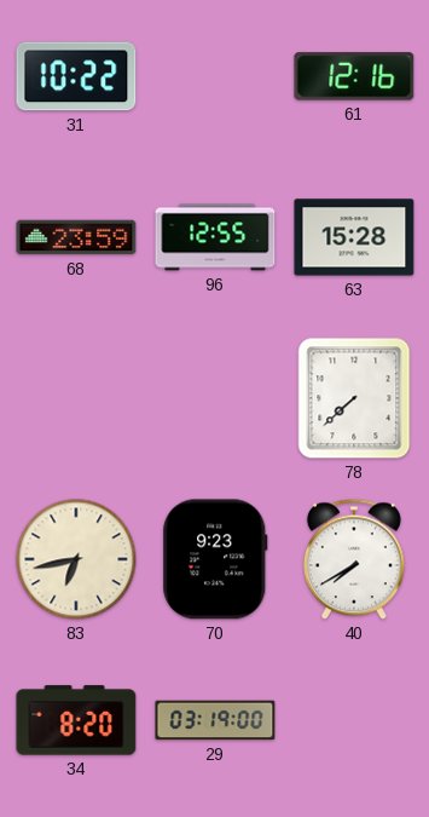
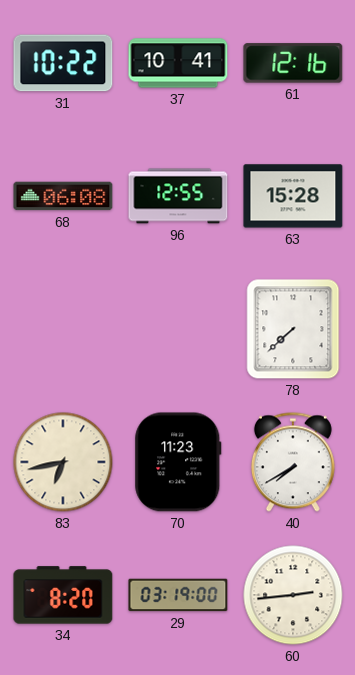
37: none -> 10:41
68: 23:59 -> 06:08
70: 9:23 -> 11:23
60: none -> 2:44
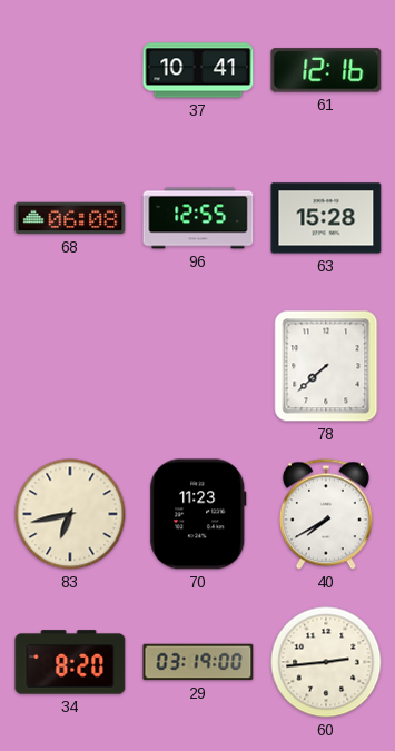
31: 10:22 -> none
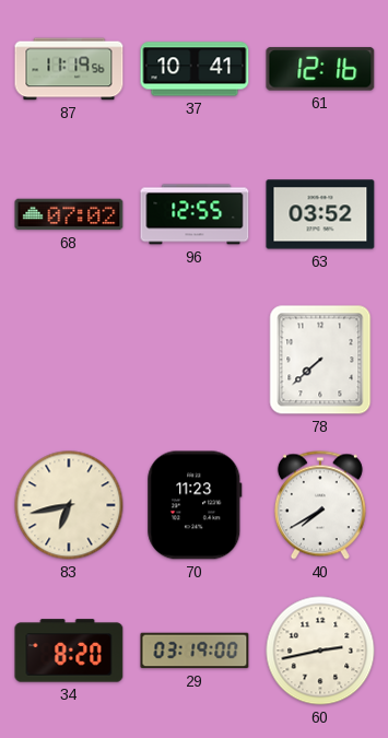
87: none -> 11:19
68: 06:08 -> 07:02
63: 15:28 -> 03:52
60: 2:44 -> 2:43
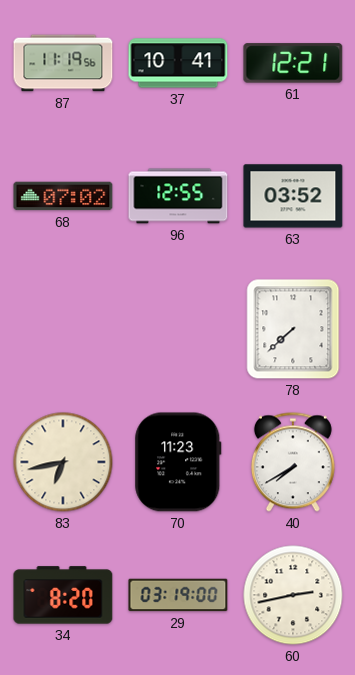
61: 12:16 -> 12:21
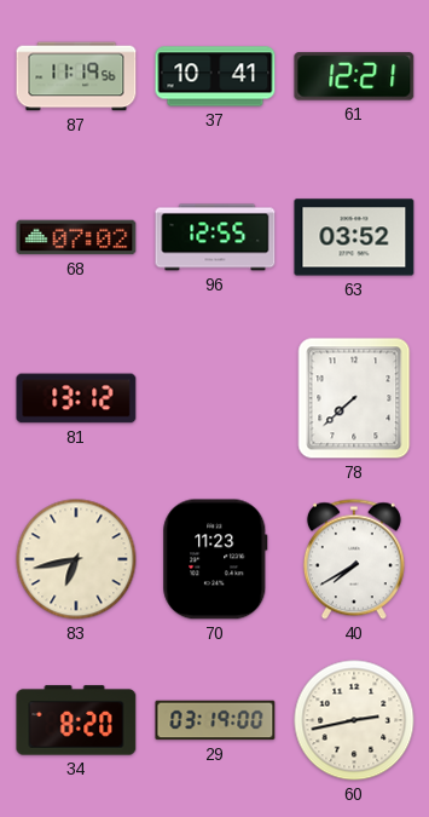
81: none -> 13:12
